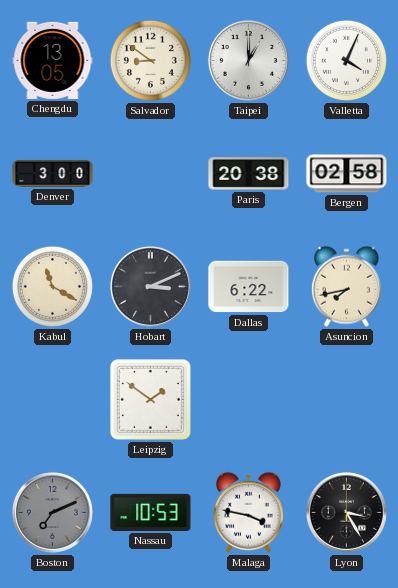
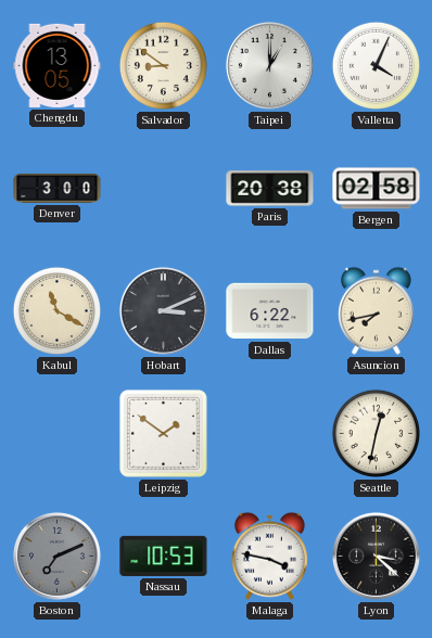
Seattle: none -> 12:32
Lyon: 3:25 -> 3:22
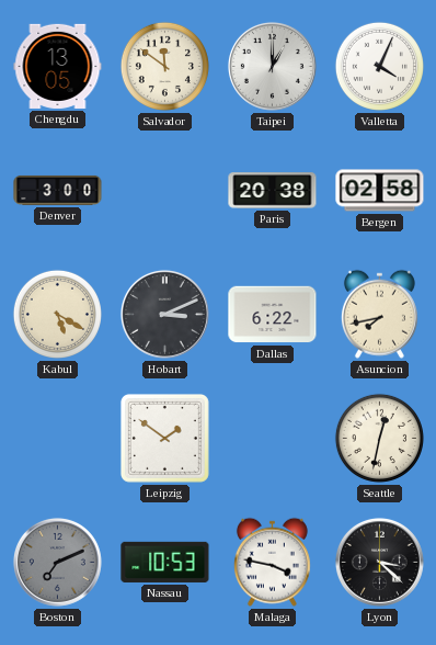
Salvador: 8:51 -> 11:51
Kabul: 11:20 -> 5:20
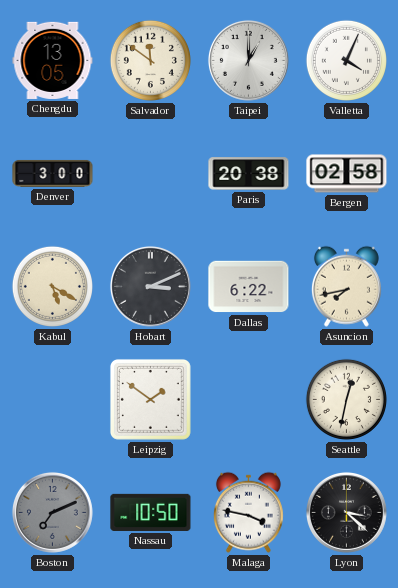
Nassau: 10:53 -> 10:50
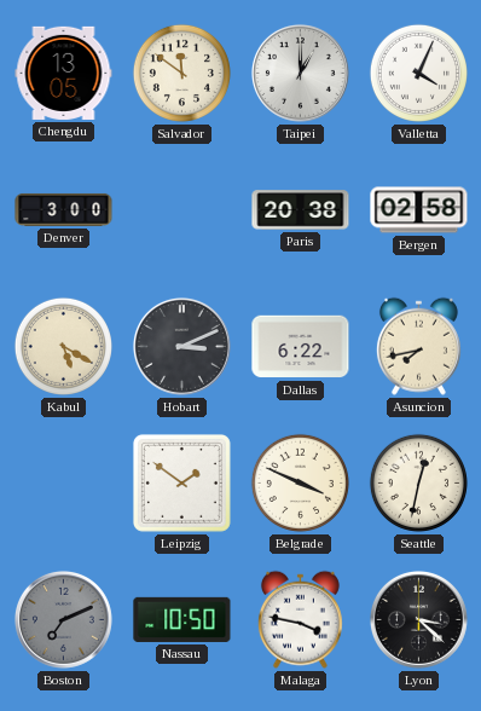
Belgrade: none -> 3:49
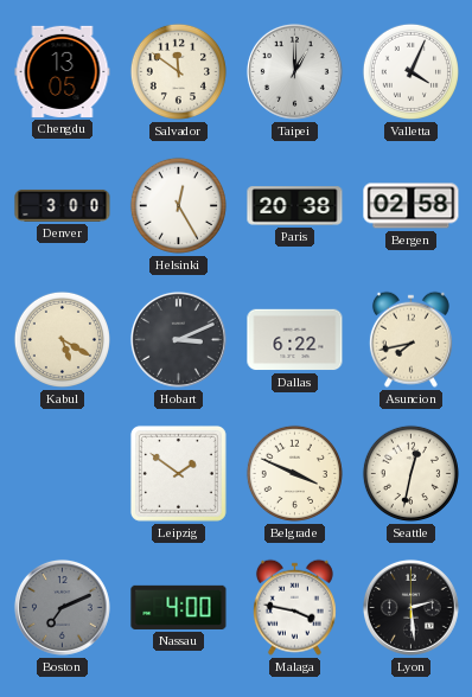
Helsinki: none -> 12:25
Nassau: 10:50 -> 4:00
Lyon: 3:22 -> 2:29
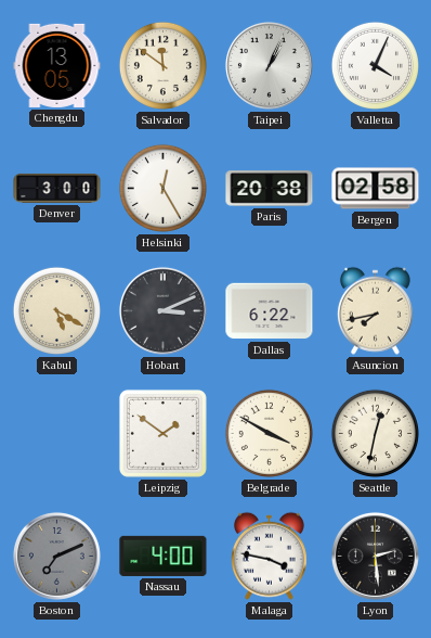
Taipei: 1:00 -> 1:04
Belgrade: 3:49 -> 3:50
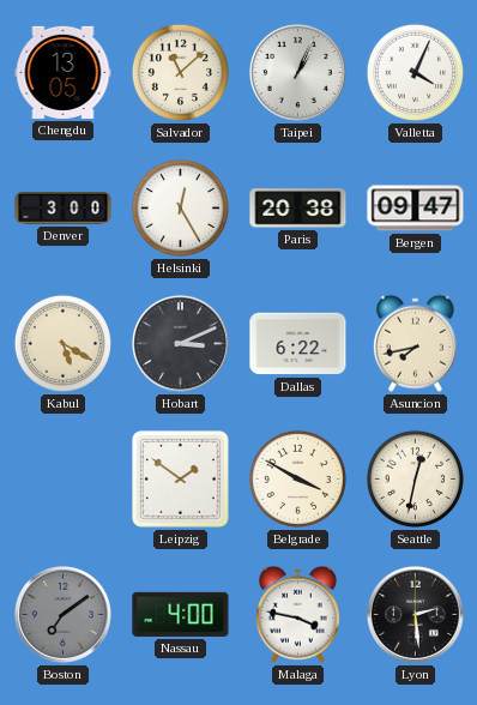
Salvador: 11:51 -> 11:08
Bergen: 02:58 -> 09:47
Boston: 7:11 -> 7:09
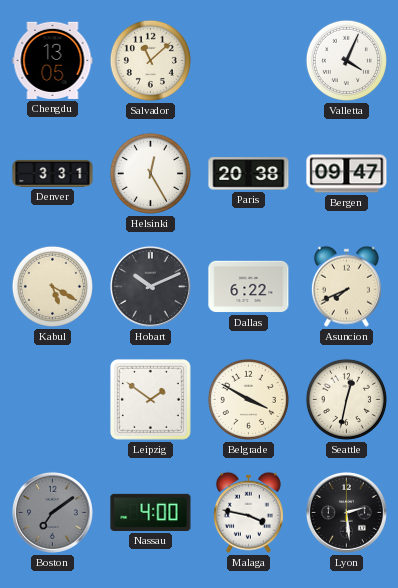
Taipei: 1:04 -> none
Denver: 3:00 -> 3:31
Hobart: 3:11 -> 10:11
Asuncion: 7:43 -> 7:41
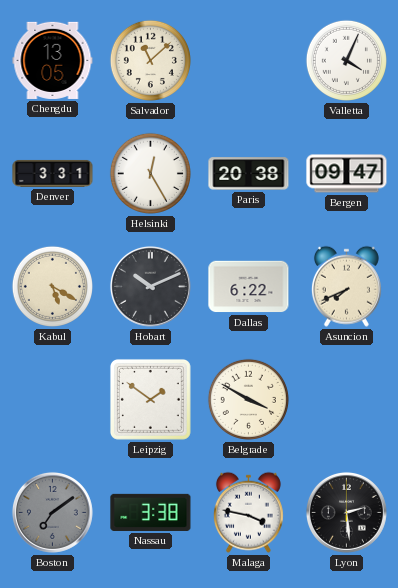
Seattle: 12:32 -> none
Nassau: 4:00 -> 3:38
